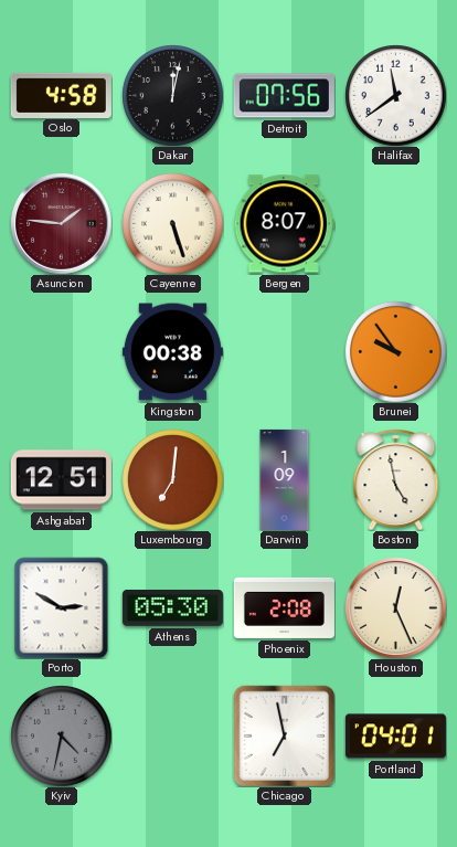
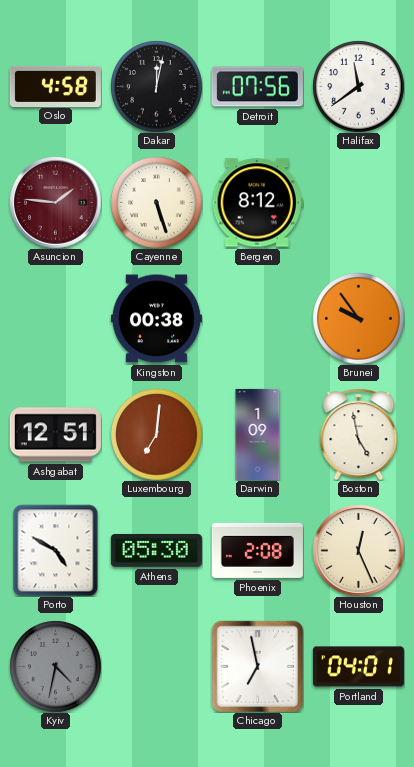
Bergen: 8:07 -> 8:12
Porto: 2:50 -> 4:50
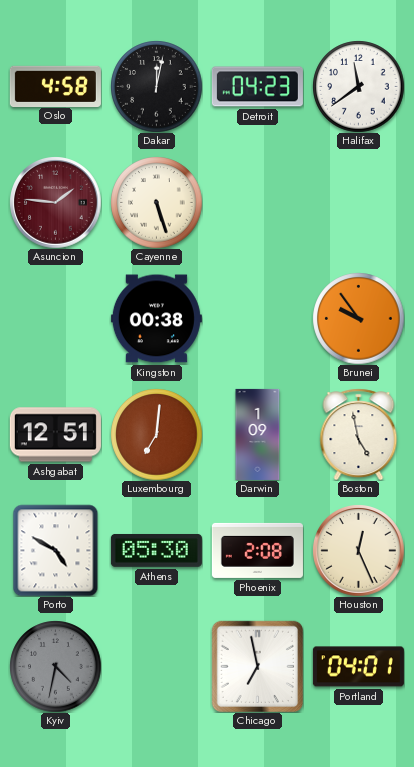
Detroit: 07:56 -> 04:23
Bergen: 8:12 -> none
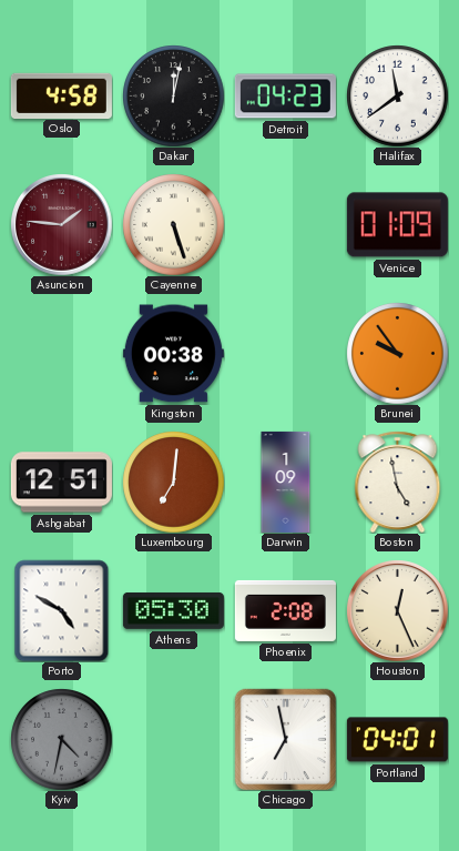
Venice: none -> 01:09
